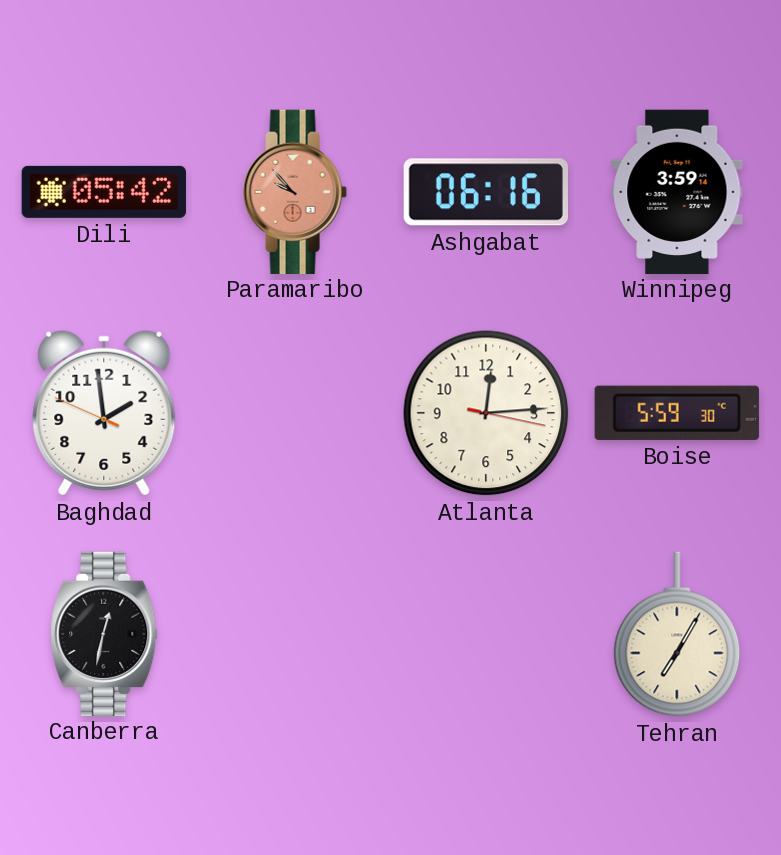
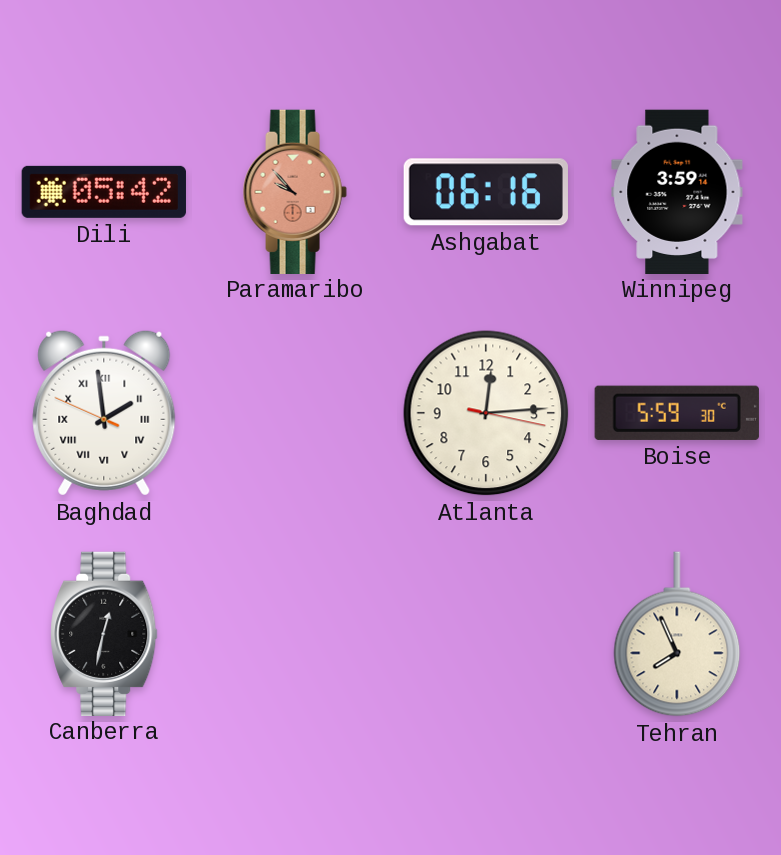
Baghdad numerals: Arabic -> Roman
Tehran: 7:05 -> 7:56
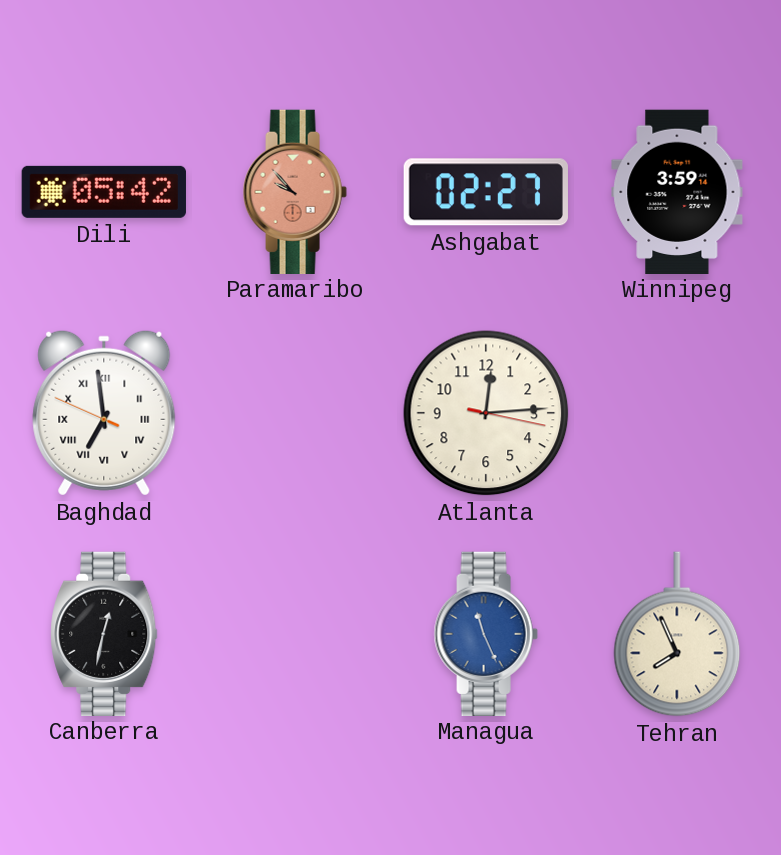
Ashgabat: 06:16 -> 02:27
Baghdad: 1:58 -> 6:58
Boise: 5:59 -> none
Managua: none -> 11:26
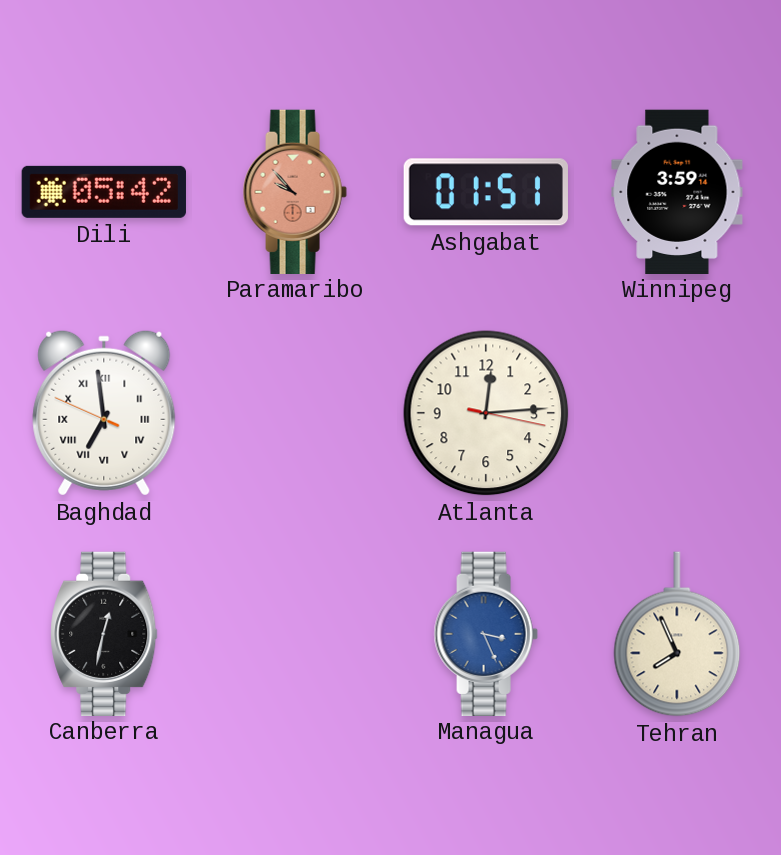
Ashgabat: 02:27 -> 01:51
Managua: 11:26 -> 3:26
